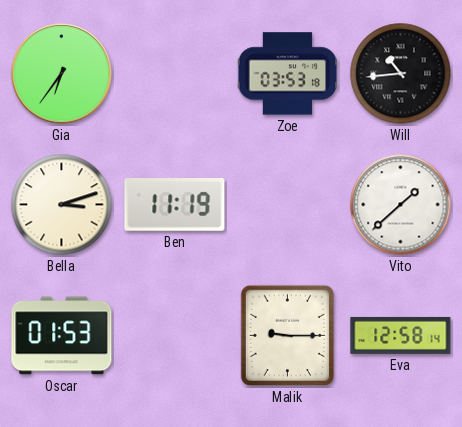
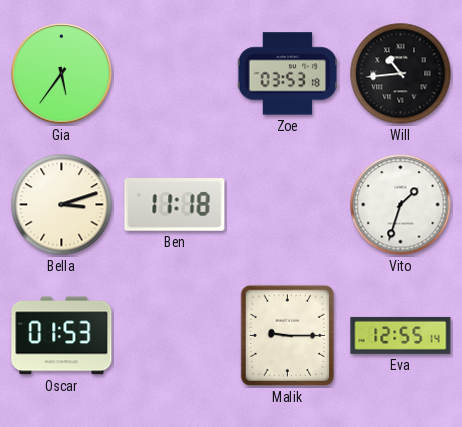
Gia: 6:36 -> 5:36
Ben: 11:19 -> 11:18
Vito: 1:38 -> 1:33
Eva: 12:58 -> 12:55
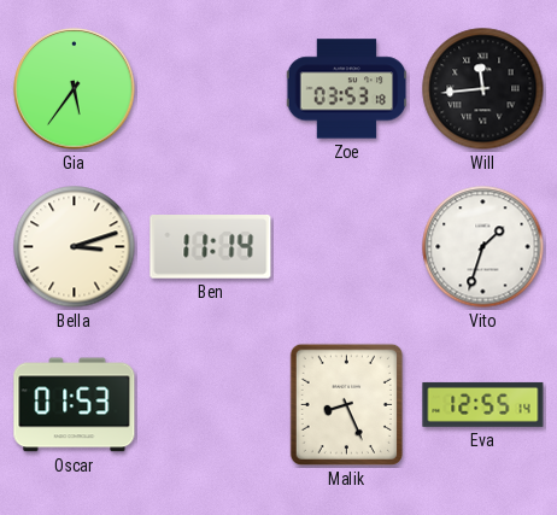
Will: 10:44 -> 11:44
Ben: 11:18 -> 11:14
Malik: 9:15 -> 8:26
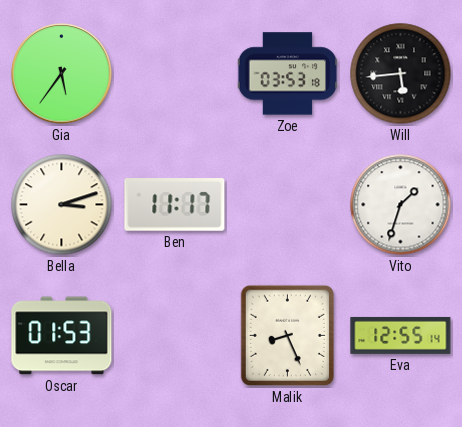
Will: 11:44 -> 5:44
Ben: 11:14 -> 11:17
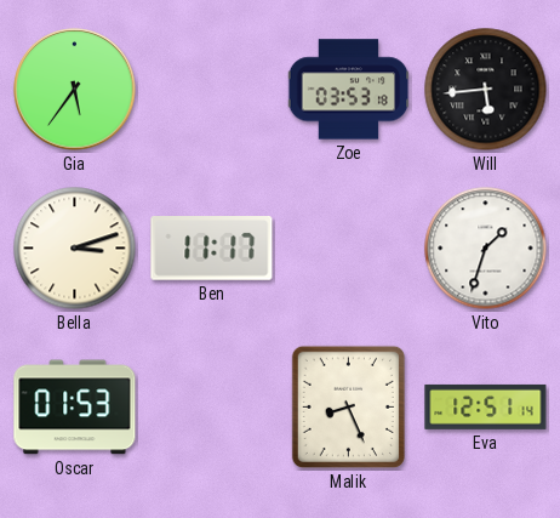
Eva: 12:55 -> 12:51
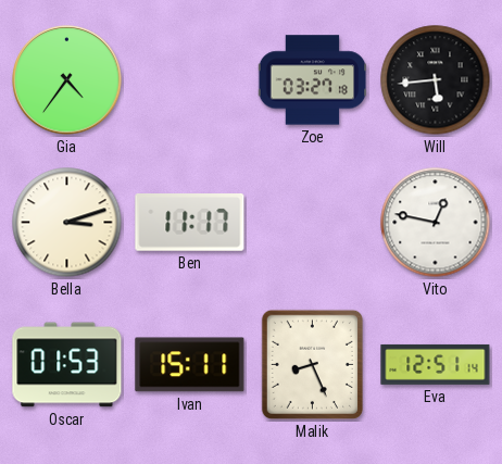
Gia: 5:36 -> 4:36
Zoe: 03:53 -> 03:27
Vito: 1:33 -> 12:47
Ivan: none -> 15:11
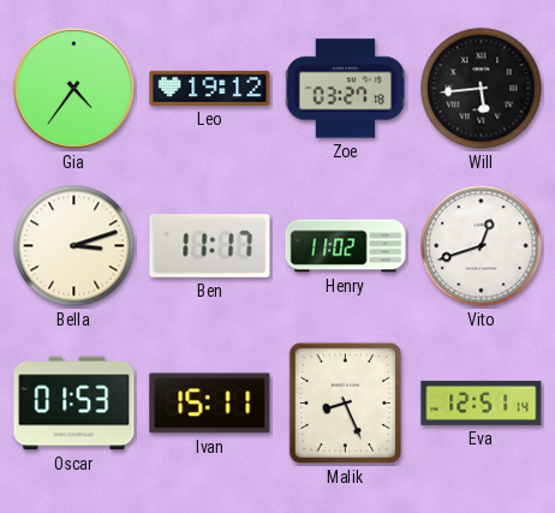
Leo: none -> 19:12
Henry: none -> 11:02
Vito: 12:47 -> 12:42
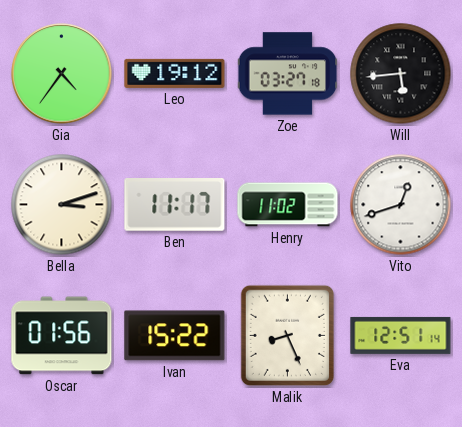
Oscar: 01:53 -> 01:56
Ivan: 15:11 -> 15:22
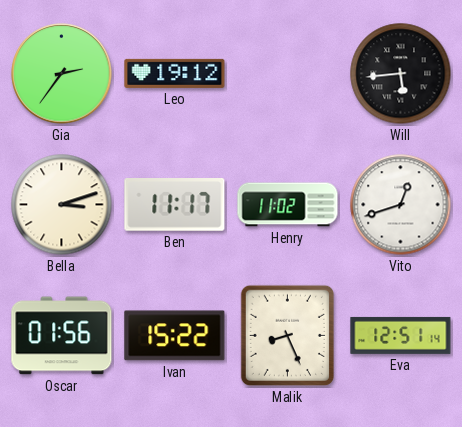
Gia: 4:36 -> 2:36
Zoe: 03:27 -> none
